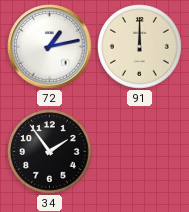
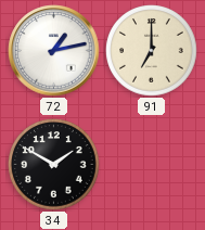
91: 12:00 -> 7:00
34: 1:54 -> 1:50
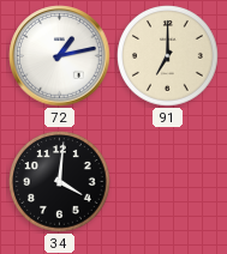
34: 1:50 -> 4:01
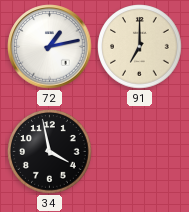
34: 4:01 -> 3:58
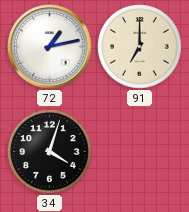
34: 3:58 -> 4:03
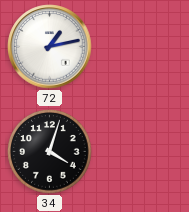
91: 7:00 -> none
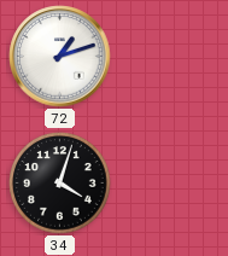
72: 1:13 -> 1:12
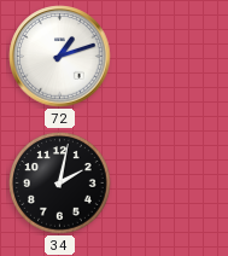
34: 4:03 -> 2:02
